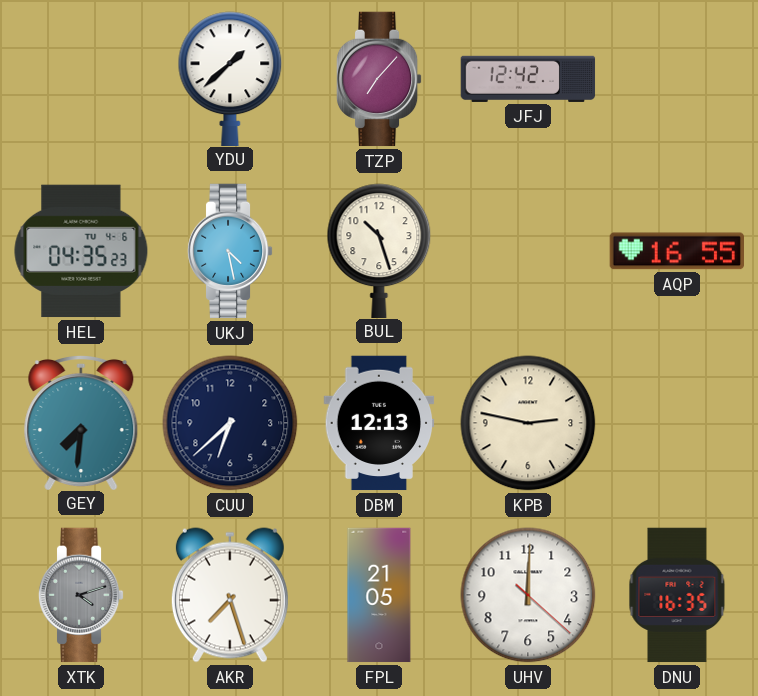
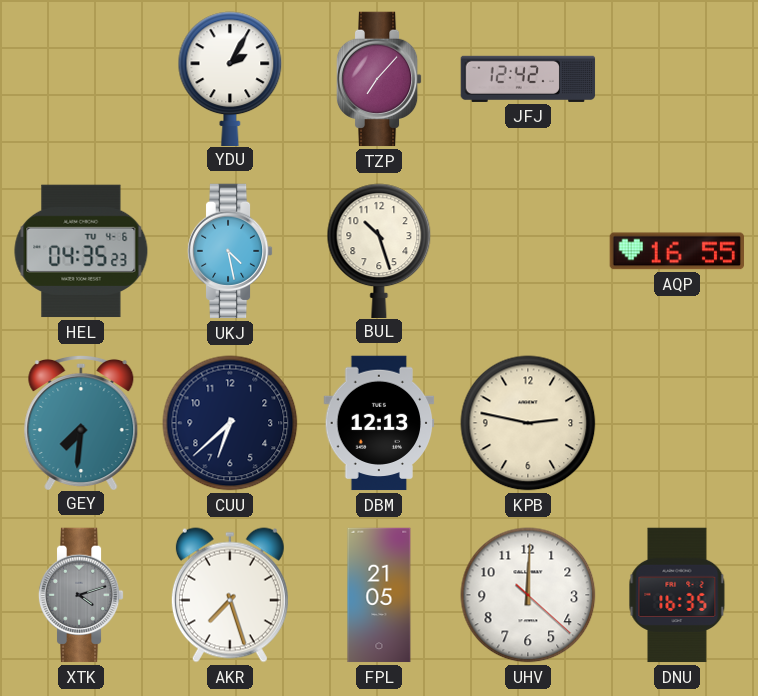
YDU: 1:38 -> 2:05
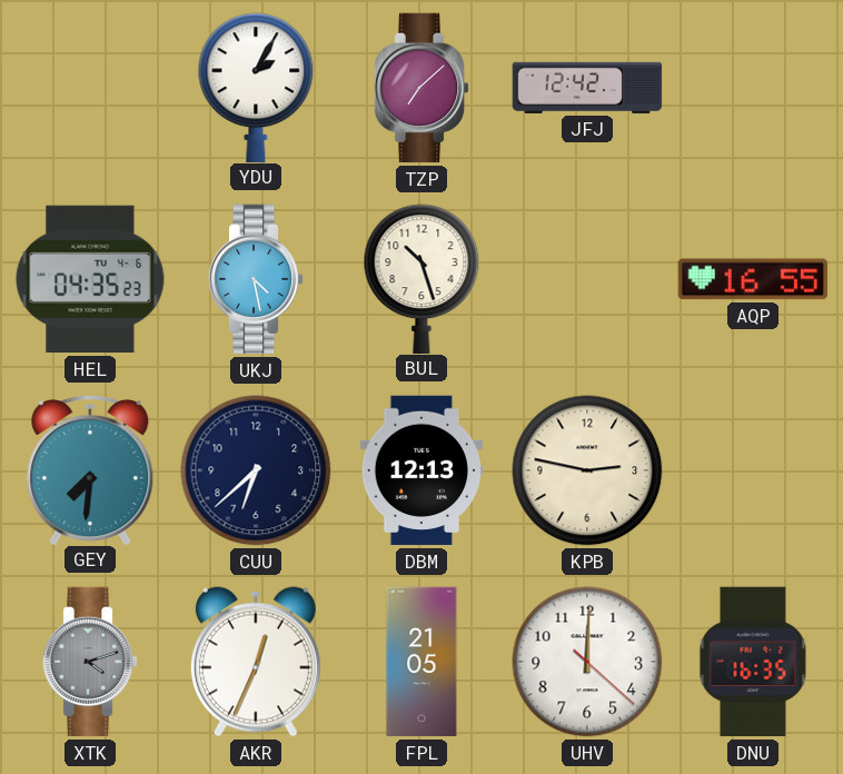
TZP: 7:07 -> 7:08
AKR: 7:27 -> 12:34
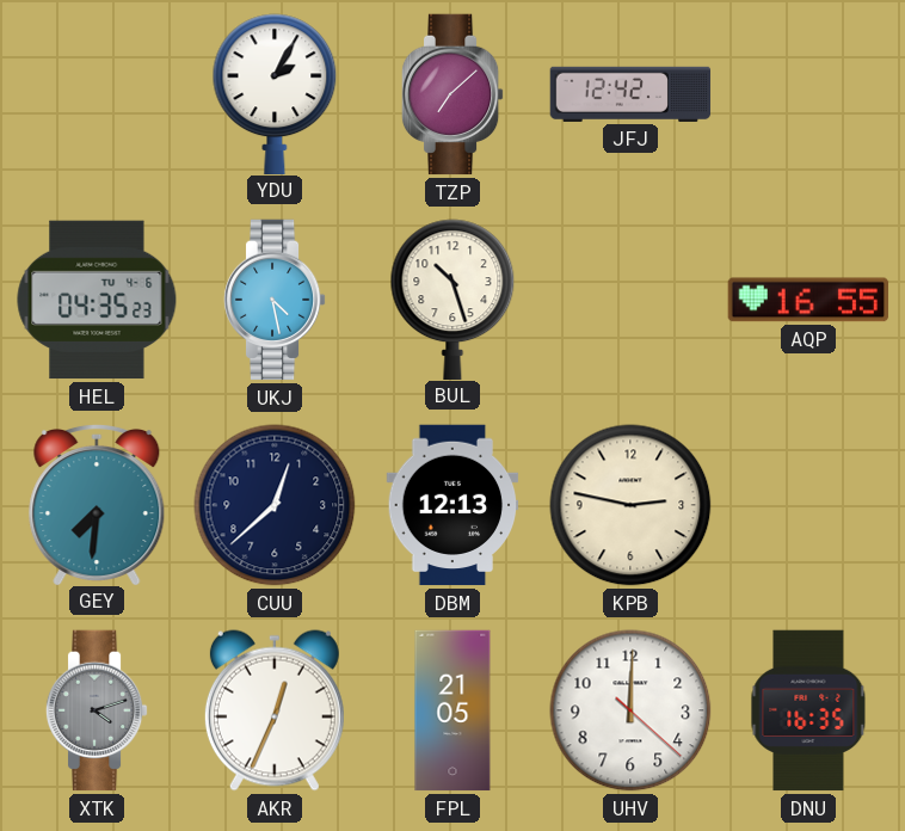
CUU: 6:38 -> 12:38
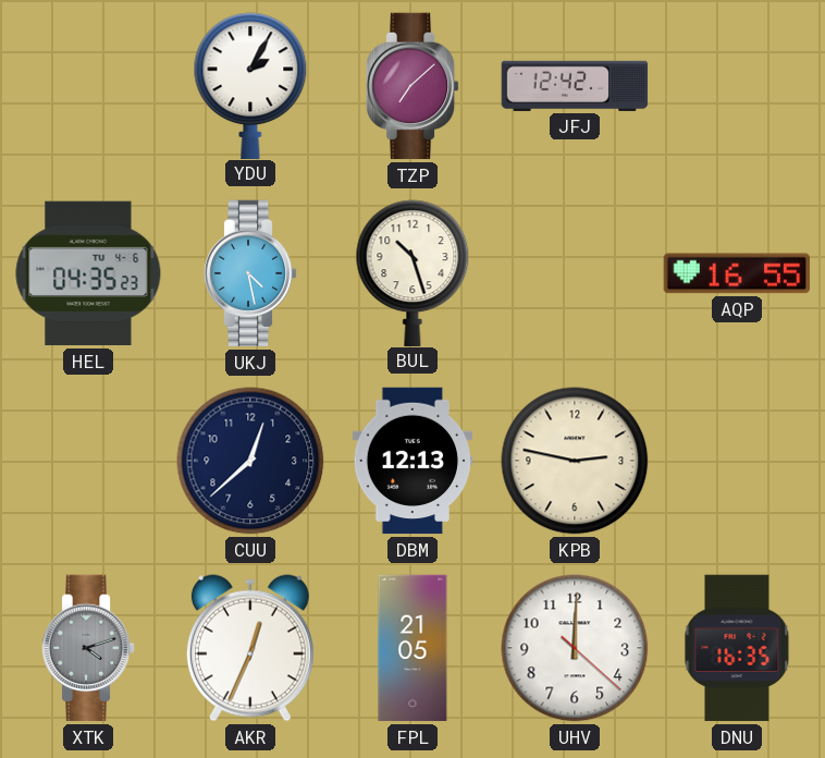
GEY: 7:31 -> none
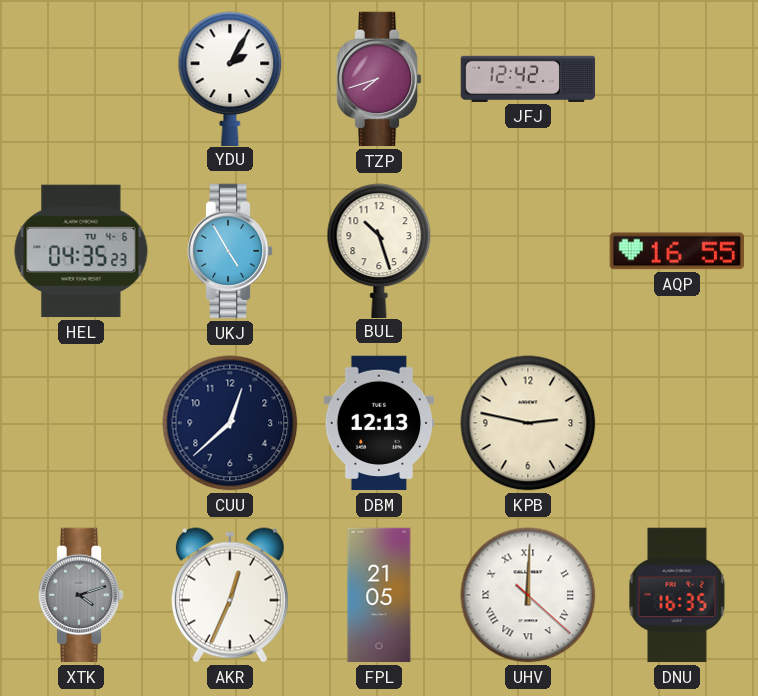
TZP: 7:08 -> 7:42
UKJ: 4:28 -> 4:55
UHV numerals: Arabic -> Roman
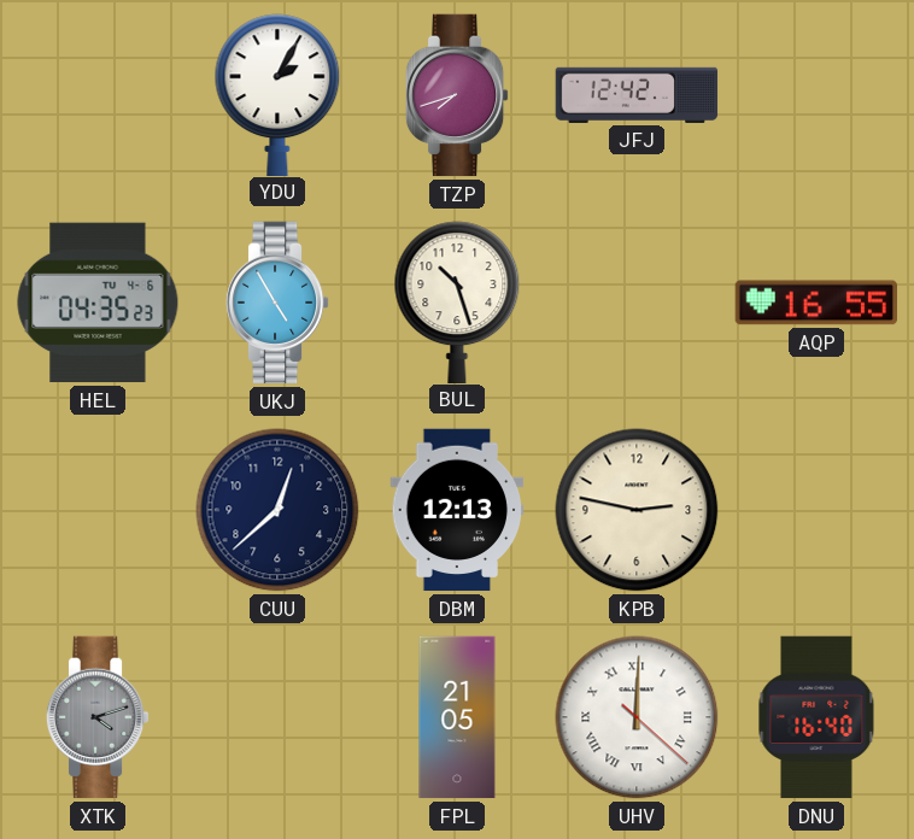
AKR: 12:34 -> none
DNU: 16:35 -> 16:40
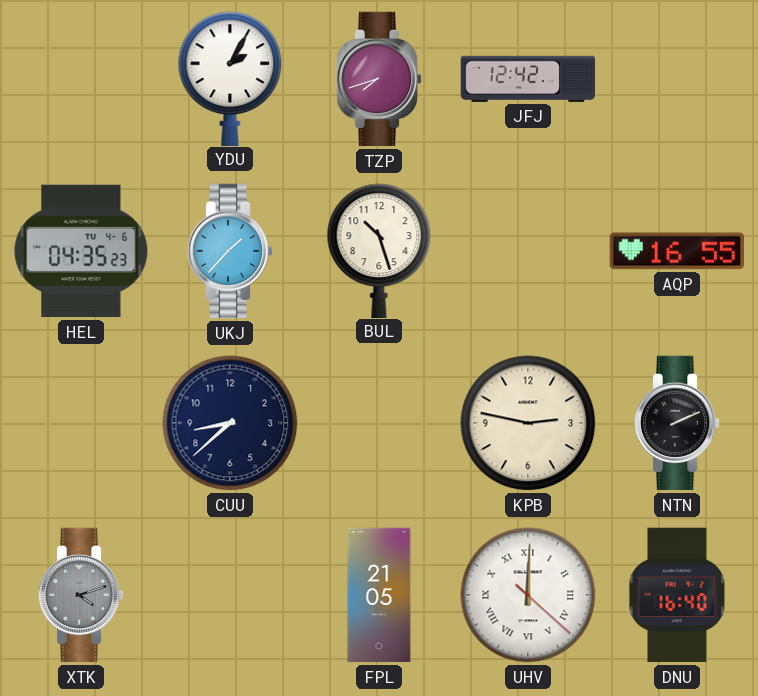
UKJ: 4:55 -> 1:37
CUU: 12:38 -> 8:38
DBM: 12:13 -> none
NTN: none -> 2:11
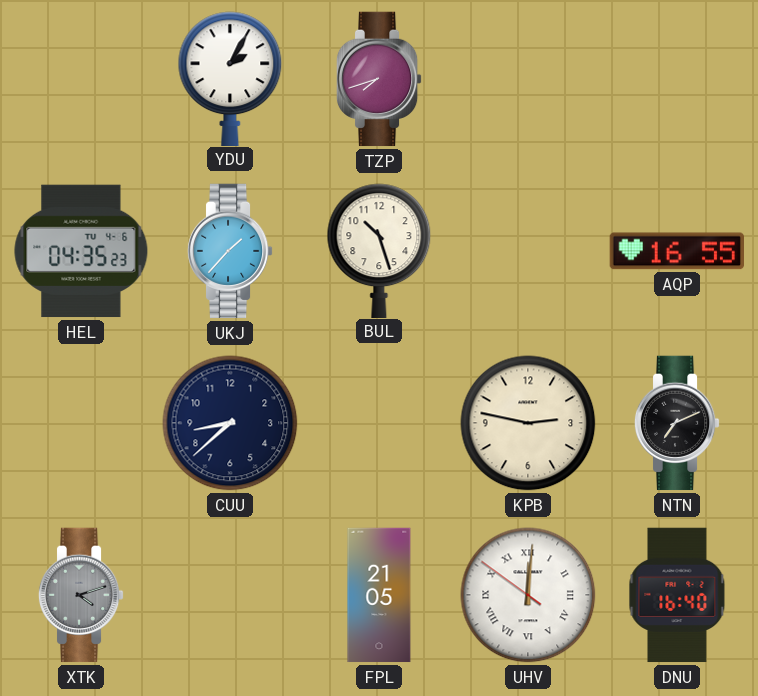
JFJ: 12:42 -> none
NTN: 2:11 -> 7:11
UHV: 12:00:22 -> 12:00:51
